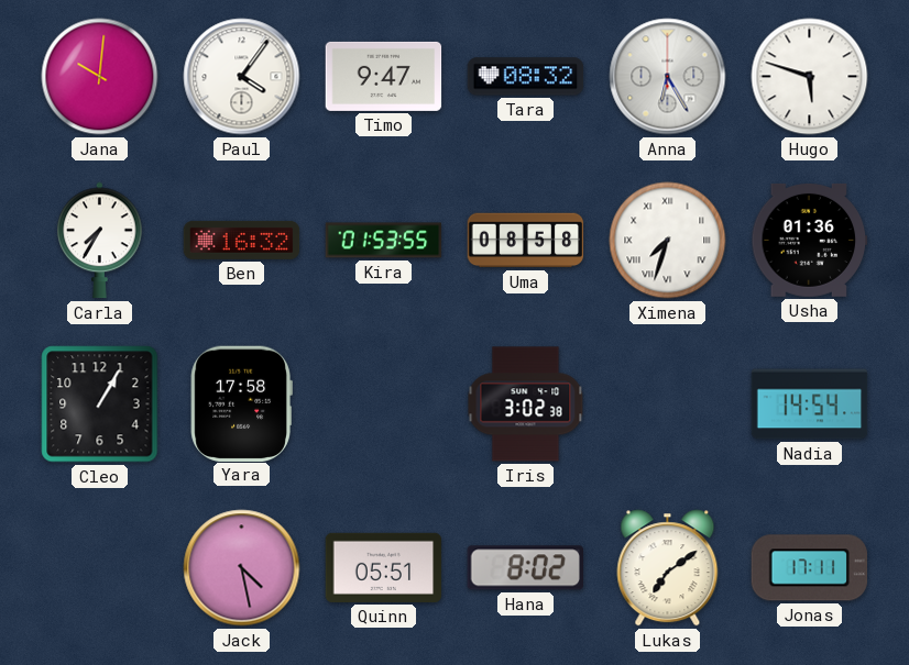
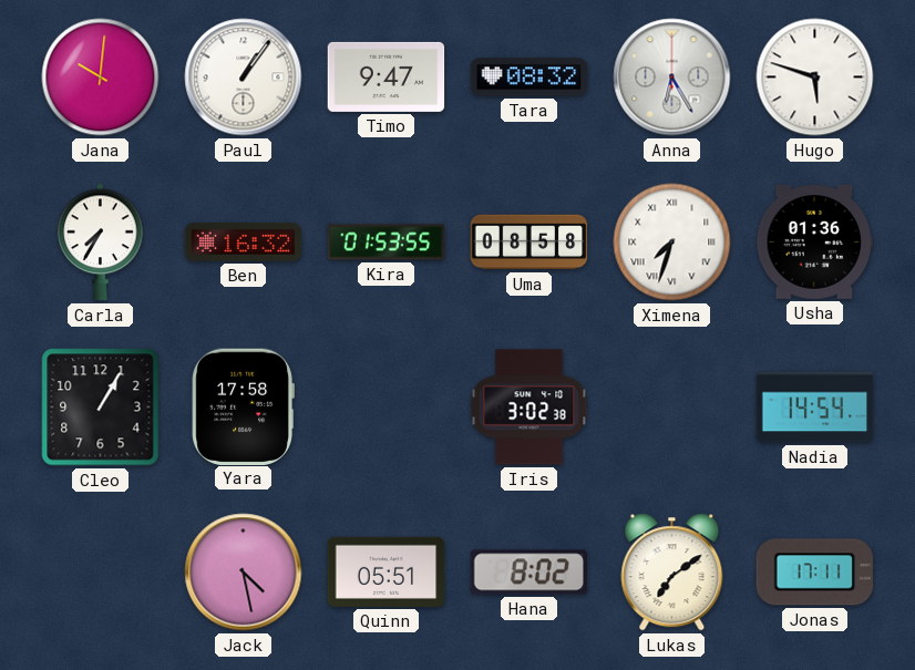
Paul: 4:06 -> 1:06
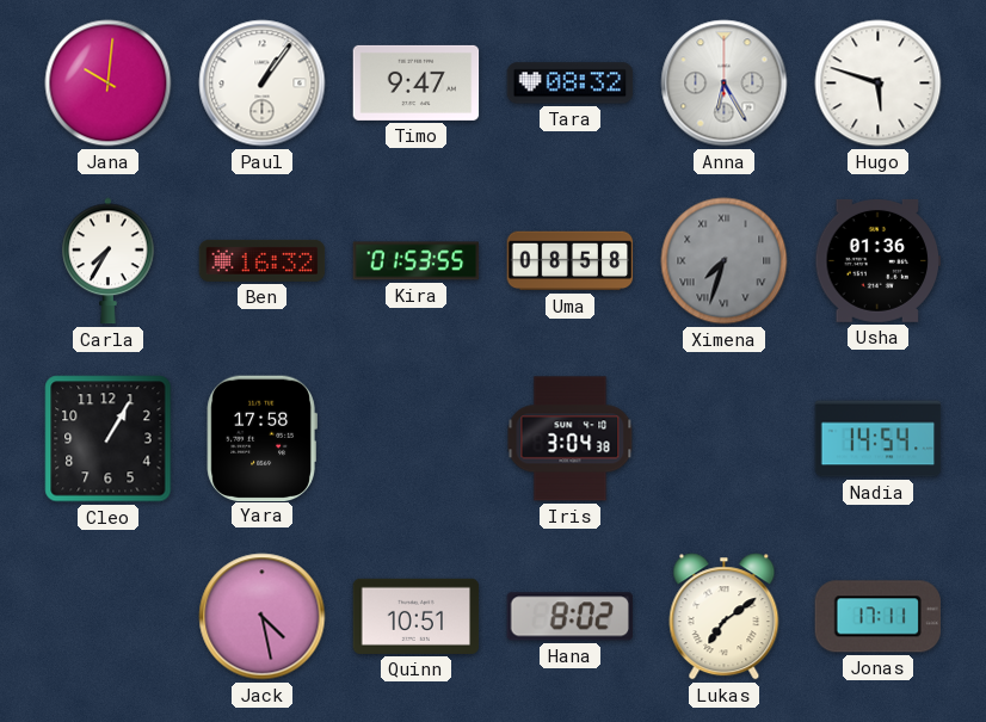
Ximena dial: white -> grey
Iris: 3:02 -> 3:04
Quinn: 05:51 -> 10:51
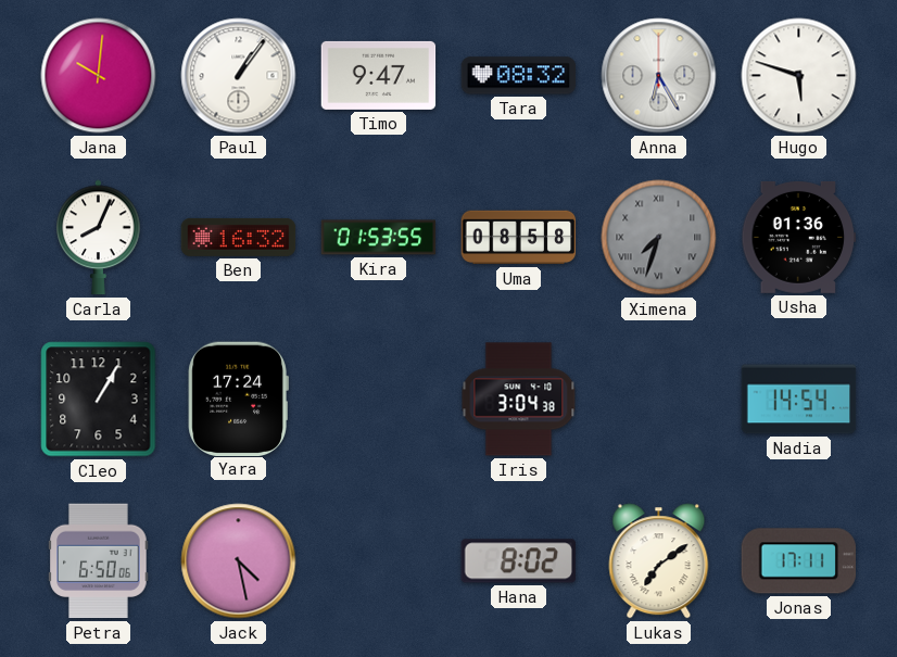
Carla: 7:35 -> 8:04
Yara: 17:58 -> 17:24
Petra: none -> 6:50
Quinn: 10:51 -> none
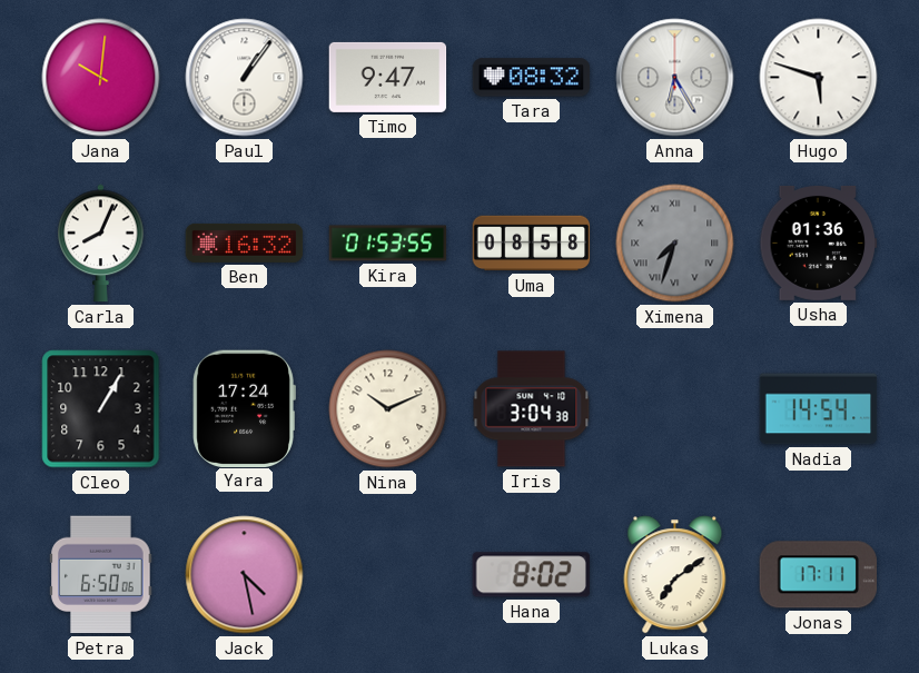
Nina: none -> 10:11
